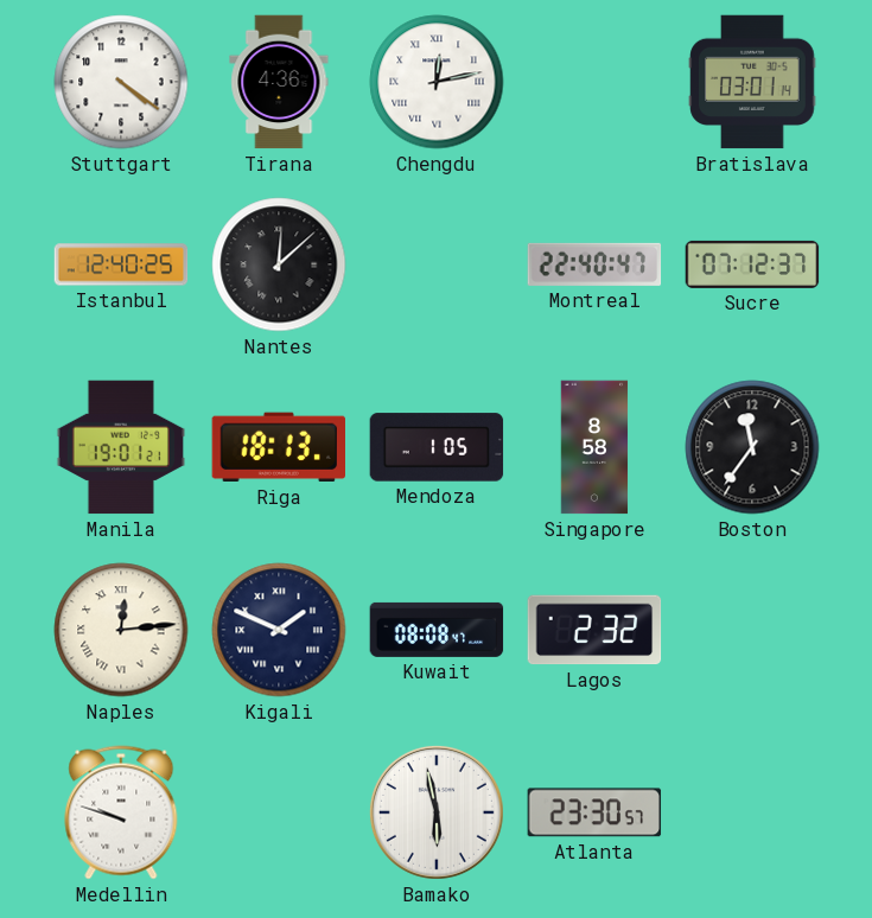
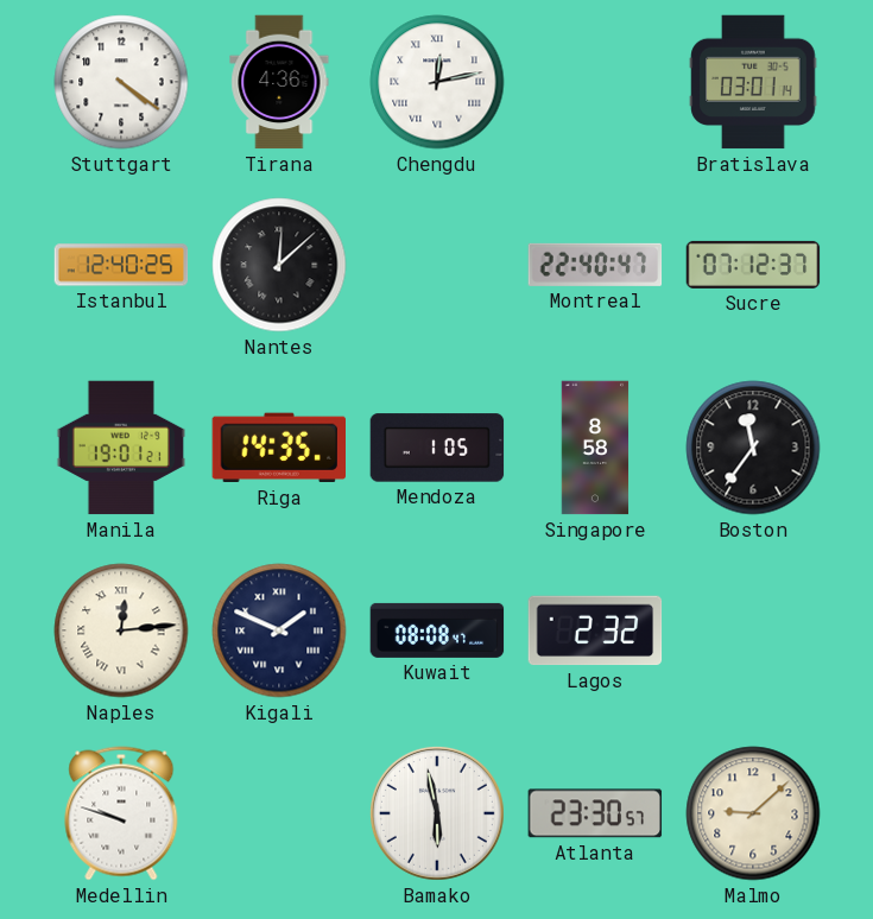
Riga: 18:13 -> 14:35
Malmo: none -> 9:08
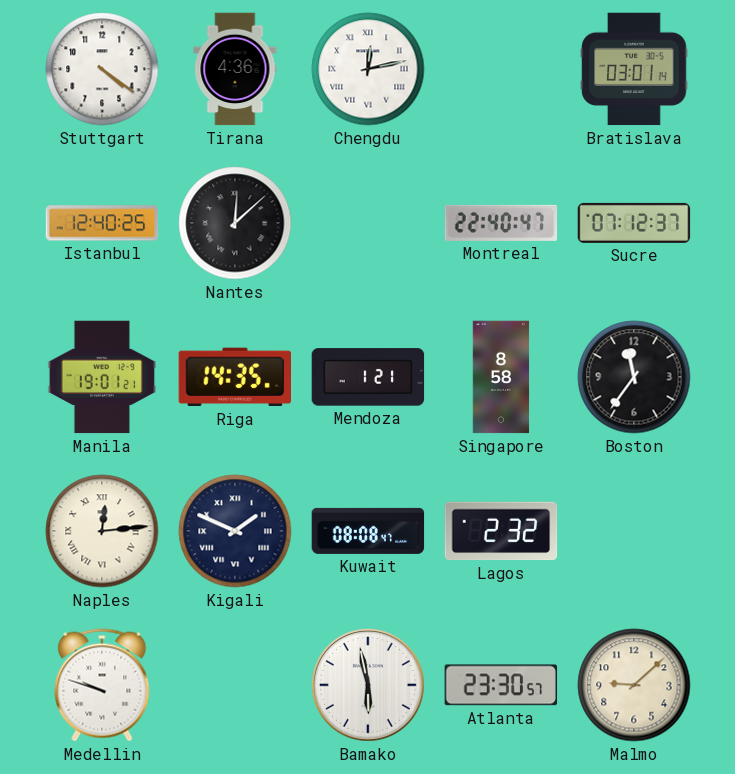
Mendoza: 1:05 -> 1:21
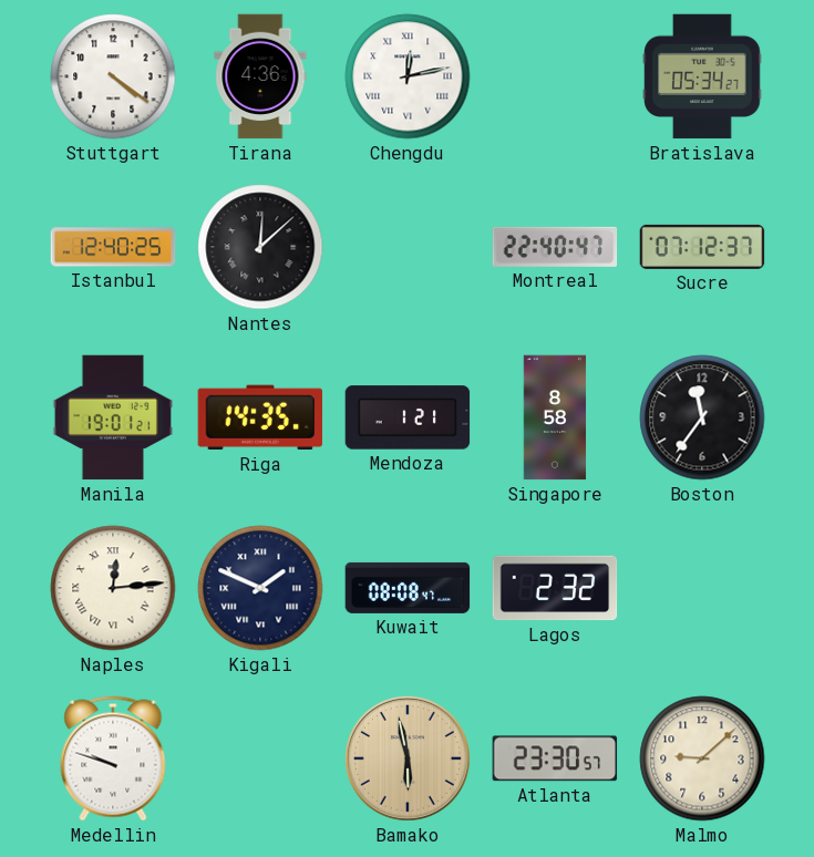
Bratislava: 03:01 -> 05:34
Bamako dial: white -> champagne
